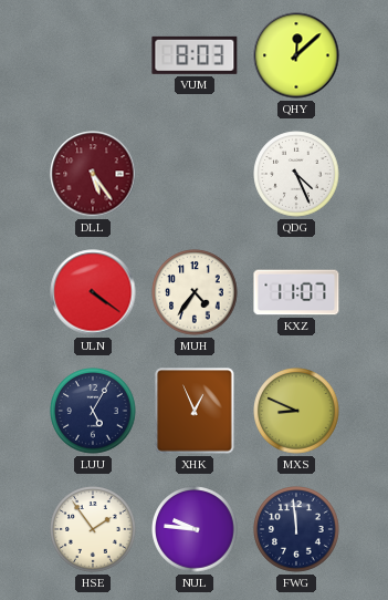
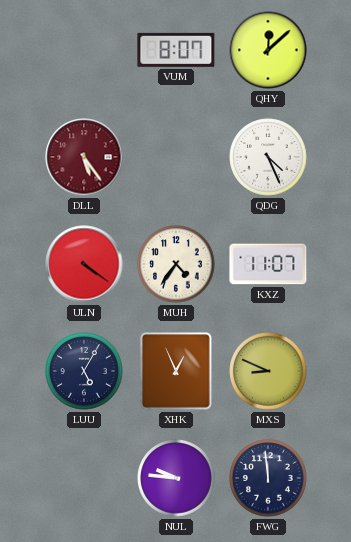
VUM: 8:03 -> 8:07
HSE: 1:54 -> none
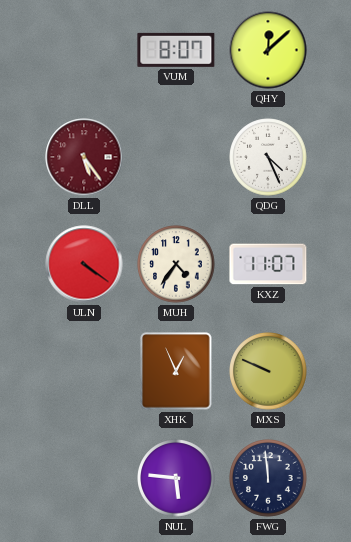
LUU: 5:05 -> none
MXS: 8:49 -> 9:49
NUL: 9:46 -> 5:46
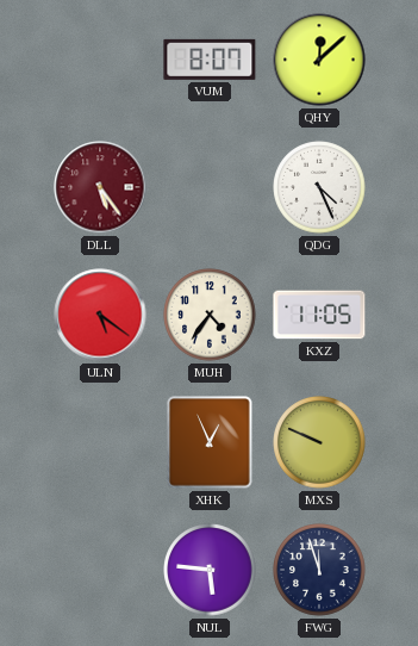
ULN: 4:21 -> 5:21
KXZ: 11:07 -> 11:05
FWG: 11:59 -> 11:57
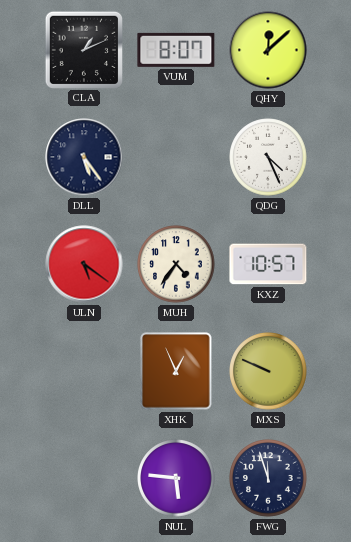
CLA: none -> 1:11
DLL dial: burgundy -> navy
KXZ: 11:05 -> 10:57
